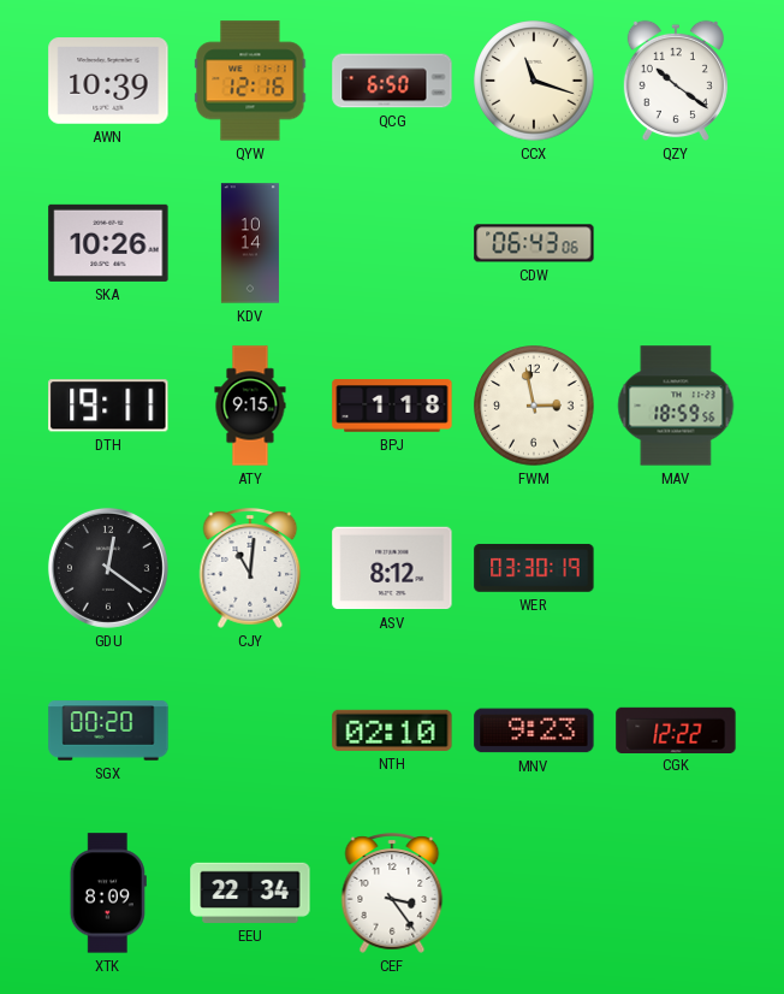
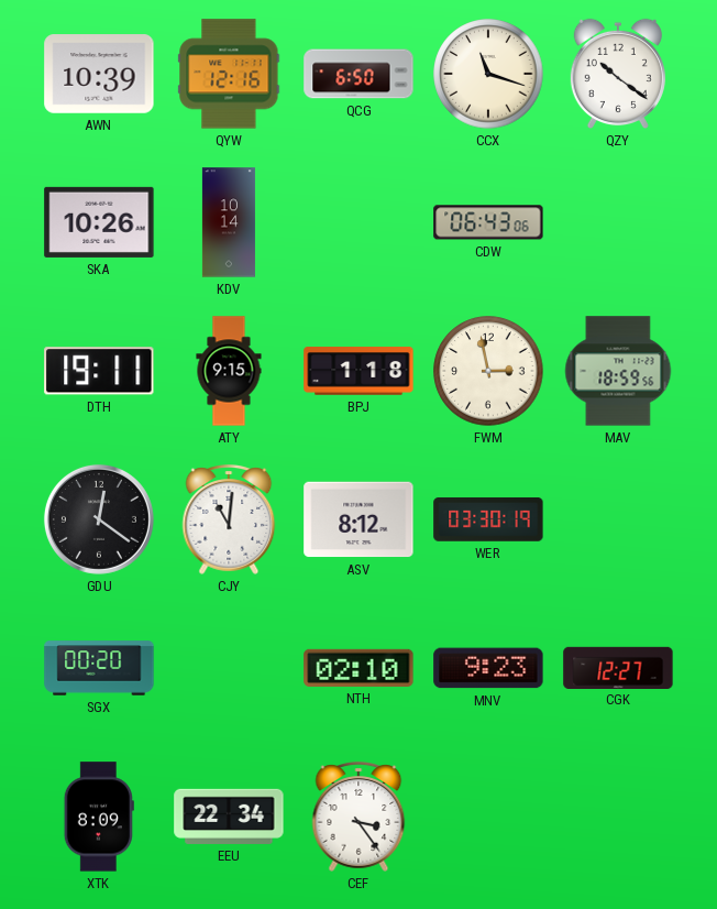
CGK: 12:22 -> 12:27
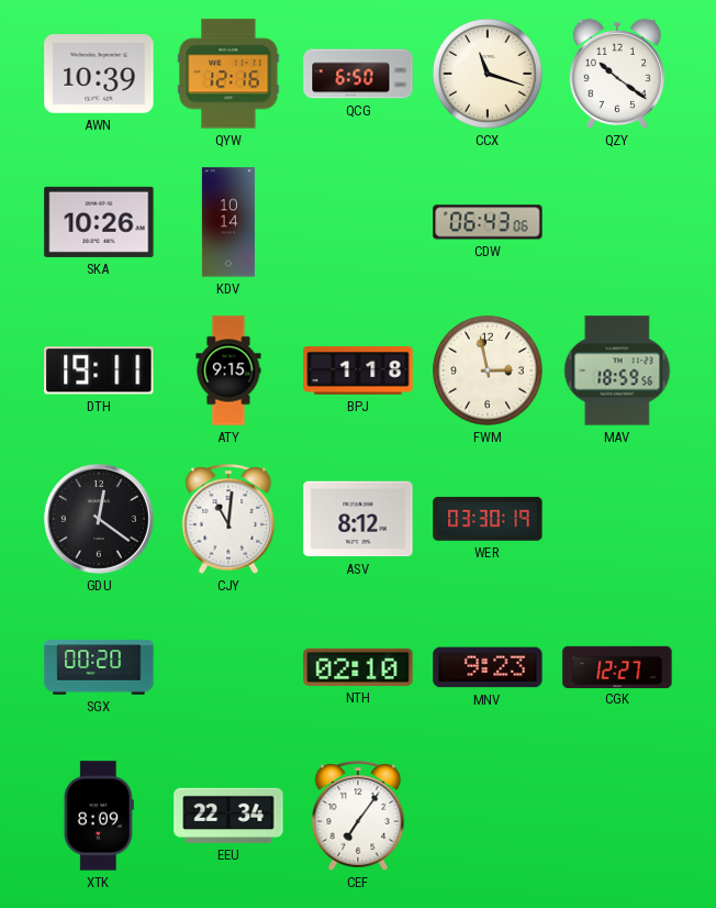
CEF: 3:24 -> 7:06
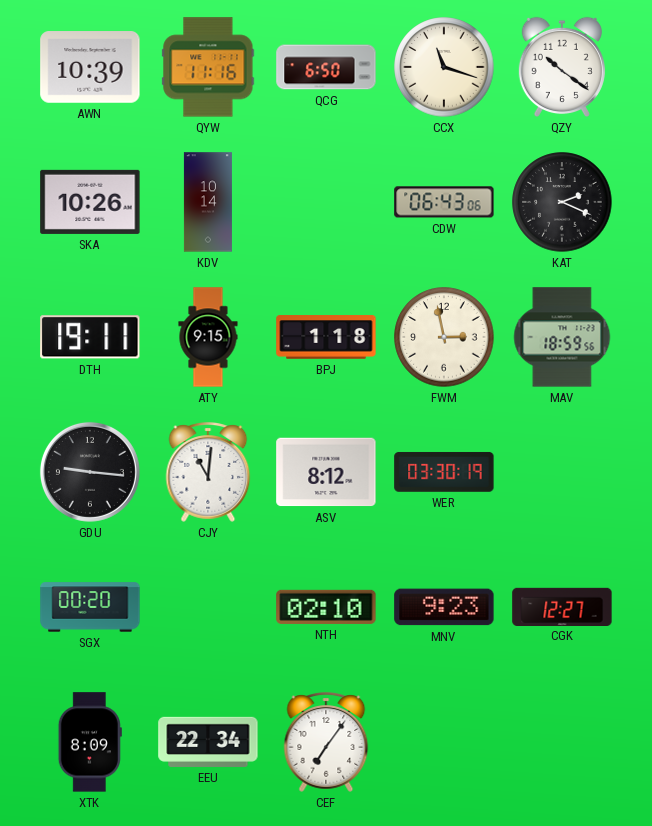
QYW: 12:16 -> 11:16
KAT: none -> 2:19
GDU: 12:21 -> 9:16
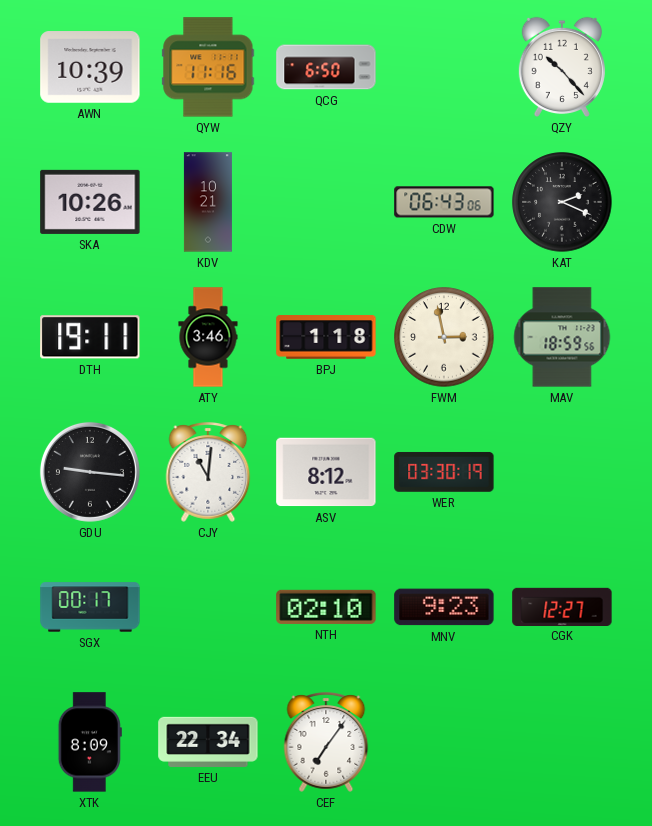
CCX: 11:18 -> none
QZY: 10:21 -> 10:23
KDV: 10:14 -> 10:21
ATY: 9:15 -> 3:46
SGX: 00:20 -> 00:17
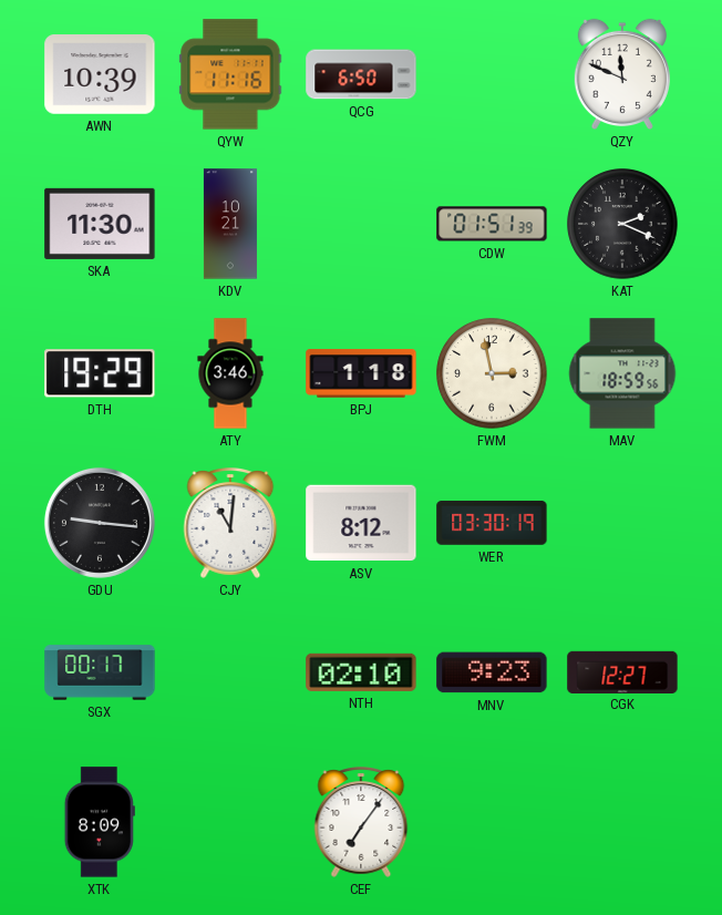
QZY: 10:23 -> 11:49
SKA: 10:26 -> 11:30
CDW: 06:43 -> 01:51
DTH: 19:11 -> 19:29
EEU: 22:34 -> none
